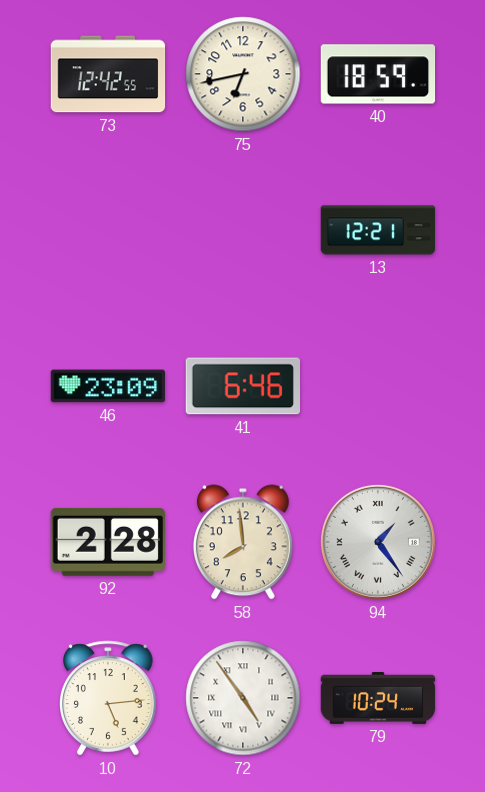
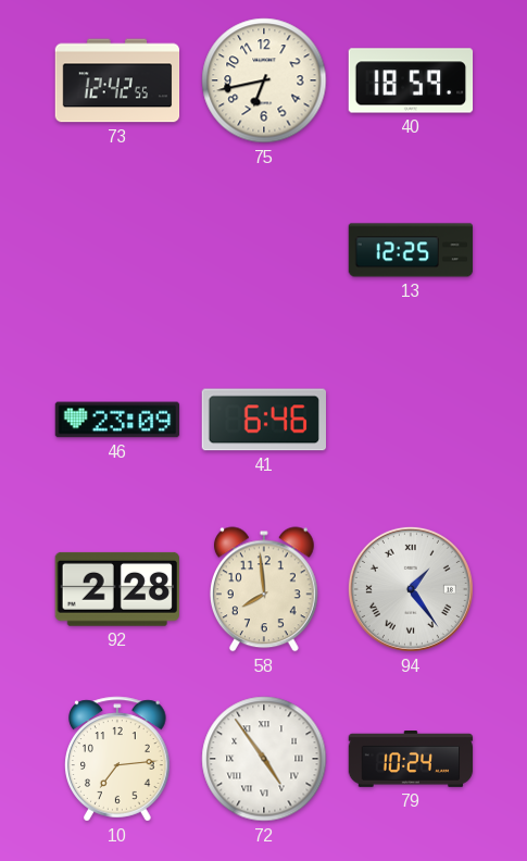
13: 12:21 -> 12:25
10: 5:14 -> 7:14
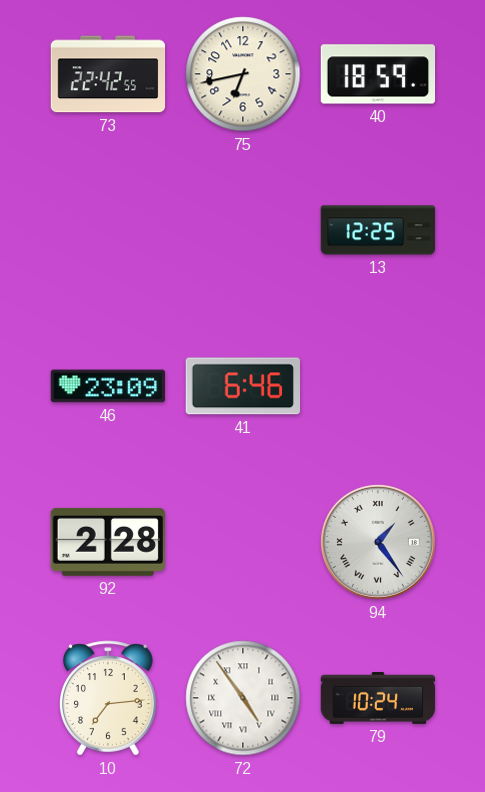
73: 12:42 -> 22:42
58: 7:59 -> none
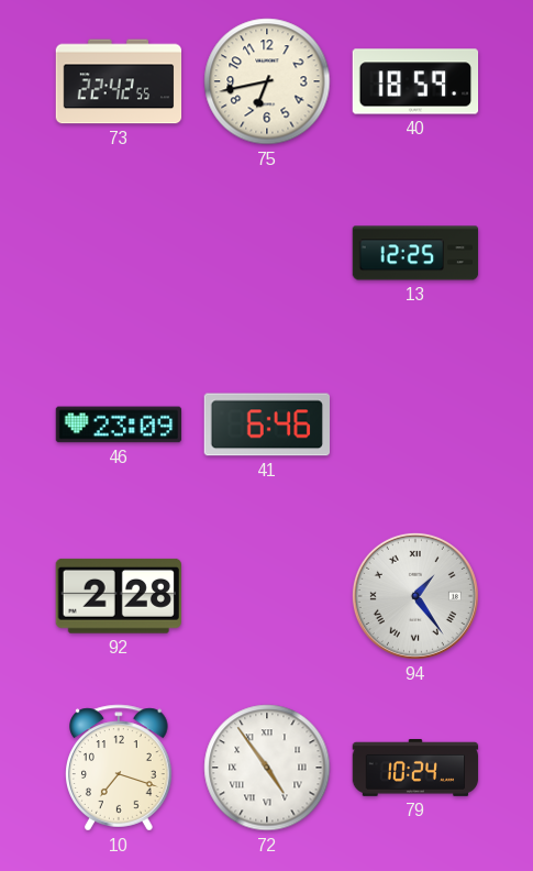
10: 7:14 -> 7:18
